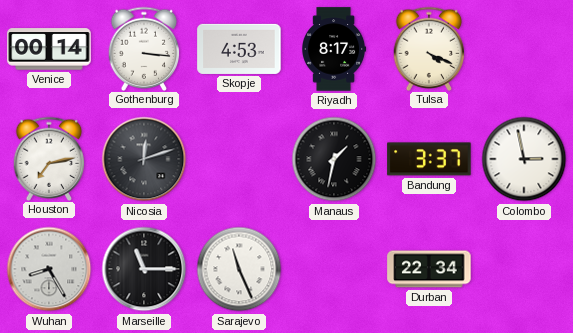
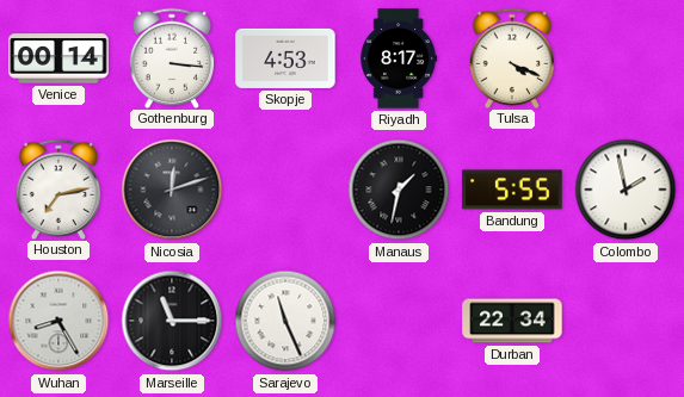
Bandung: 3:37 -> 5:55
Colombo: 2:58 -> 1:58
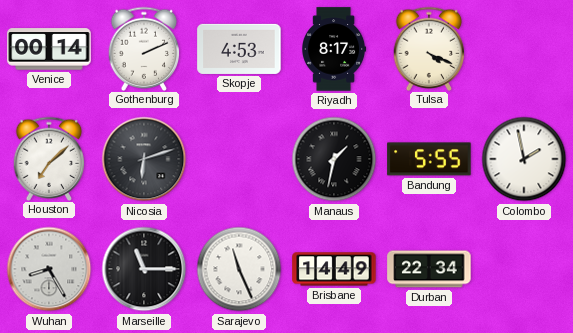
Gothenburg: 3:16 -> 2:11
Houston: 7:13 -> 7:08
Nicosia: 12:12 -> 6:12
Brisbane: none -> 14:49
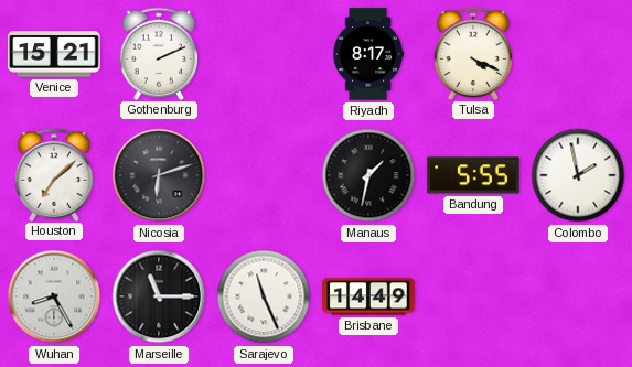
Venice: 00:14 -> 15:21
Skopje: 4:53 -> none
Durban: 22:34 -> none
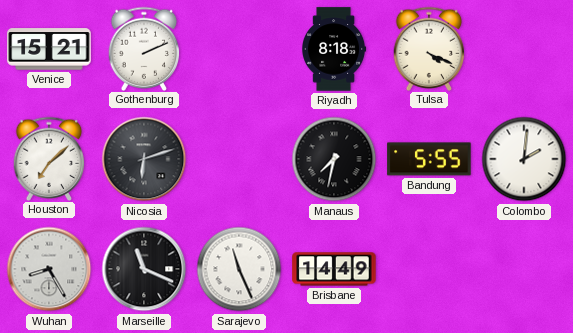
Riyadh: 8:17 -> 8:18
Manaus: 1:32 -> 7:32
Colombo: 1:58 -> 2:01
Marseille: 11:15 -> 11:19
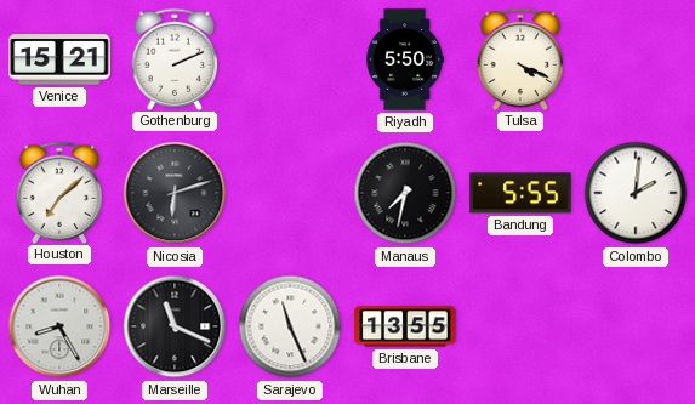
Riyadh: 8:18 -> 5:50
Brisbane: 14:49 -> 13:55
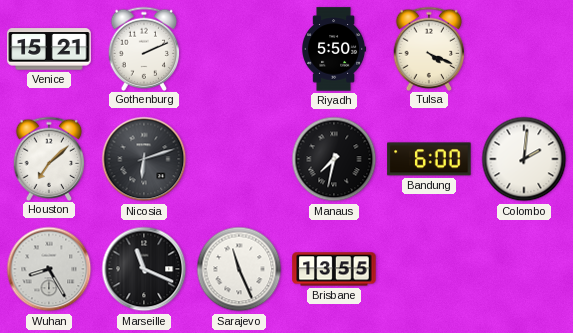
Bandung: 5:55 -> 6:00
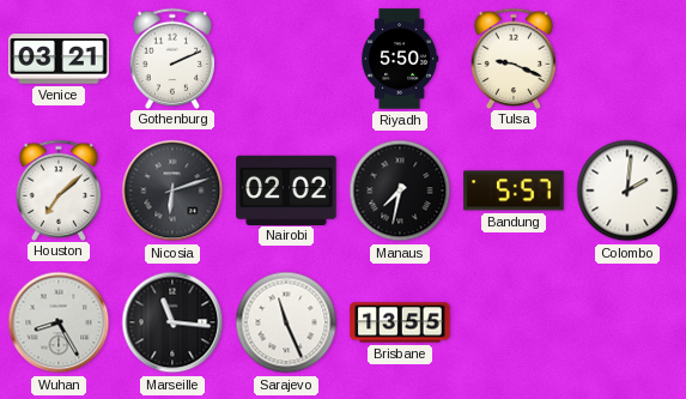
Venice: 15:21 -> 03:21
Tulsa: 4:19 -> 9:19
Nairobi: none -> 02:02
Bandung: 6:00 -> 5:57
Marseille: 11:19 -> 11:16
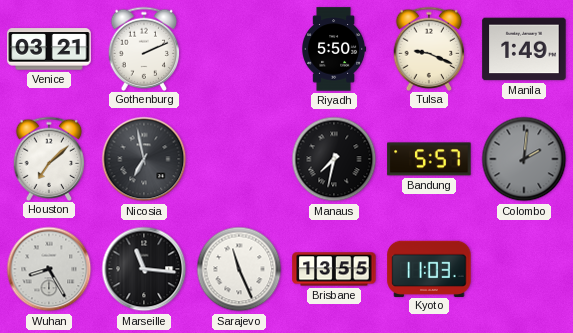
Manila: none -> 1:49
Nicosia: 6:12 -> 6:58
Nairobi: 02:02 -> none
Colombo dial: white -> grey
Kyoto: none -> 11:03
